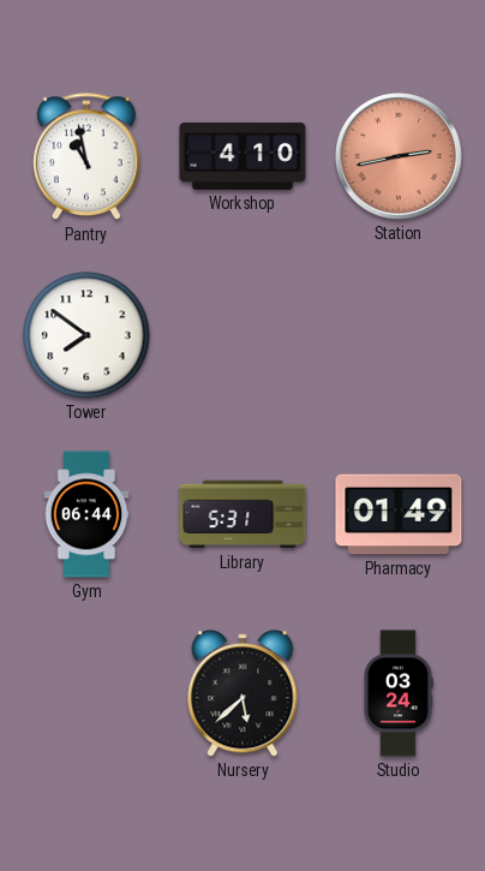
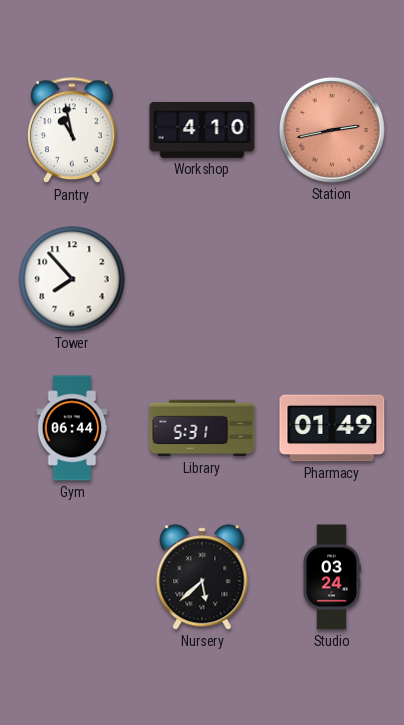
Tower: 7:51 -> 7:53
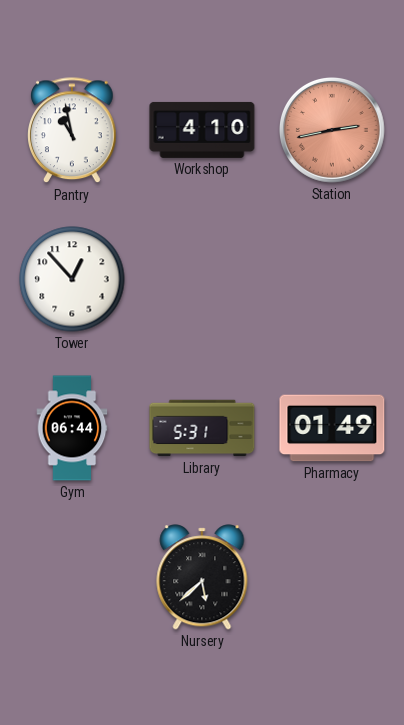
Tower: 7:53 -> 12:53
Studio: 03:24 -> none
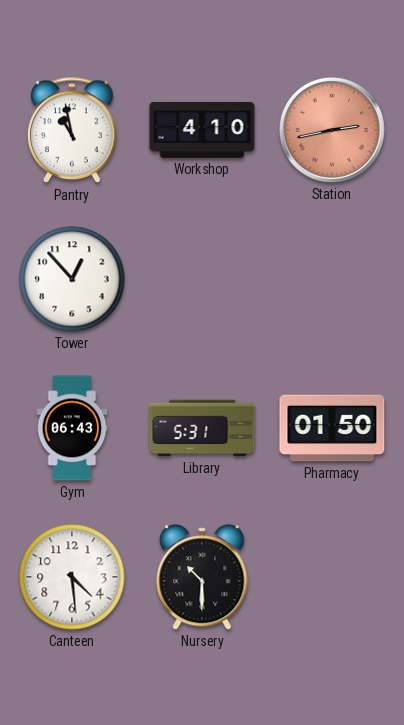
Gym: 06:44 -> 06:43
Pharmacy: 01:49 -> 01:50
Canteen: none -> 4:29
Nursery: 5:38 -> 10:30
